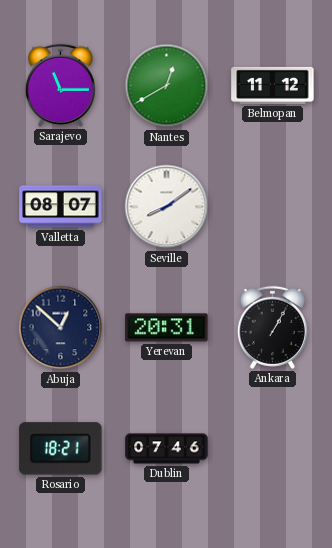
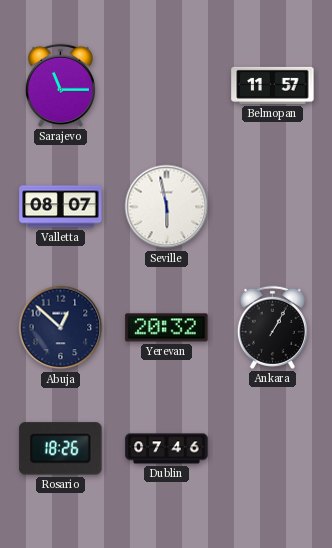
Nantes: 12:40 -> none
Belmopan: 11:12 -> 11:57
Seville: 8:09 -> 5:58
Yerevan: 20:31 -> 20:32
Rosario: 18:21 -> 18:26
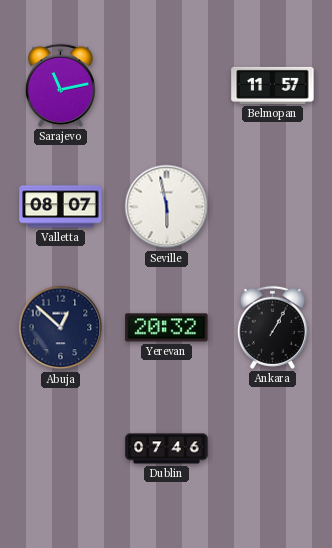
Sarajevo: 11:15 -> 11:13
Rosario: 18:26 -> none
